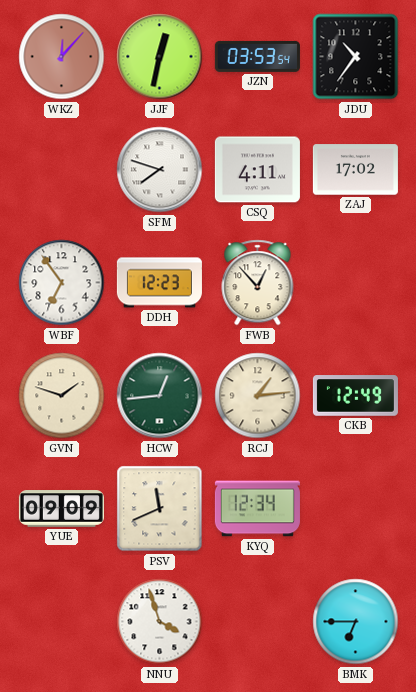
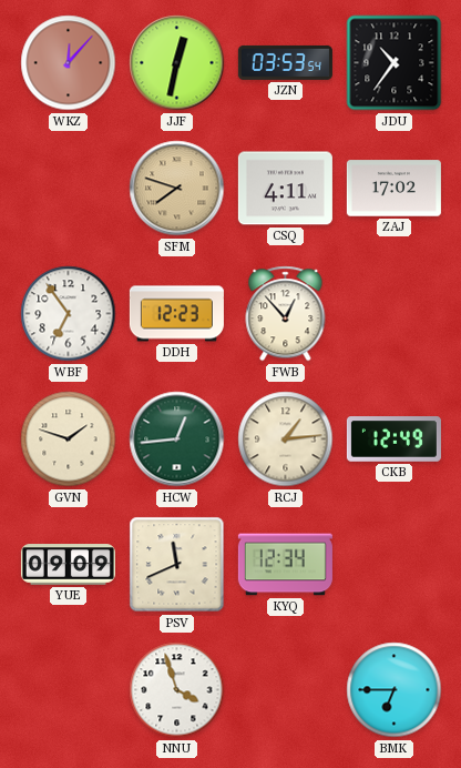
SFM dial: white -> champagne
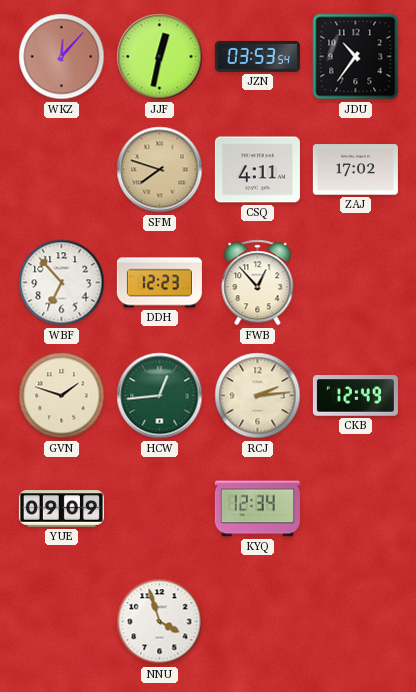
WBF: 6:54 -> 6:53
RCJ: 1:14 -> 2:14
PSV: 11:41 -> none
BMK: 6:45 -> none
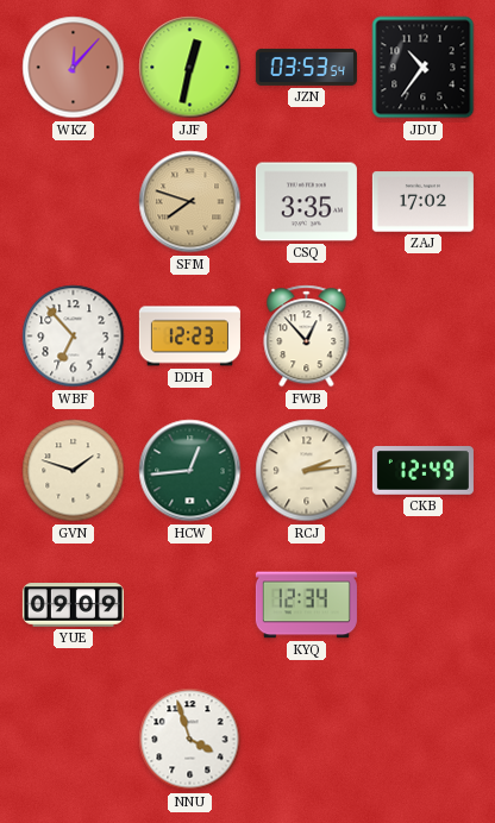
CSQ: 4:11 -> 3:35
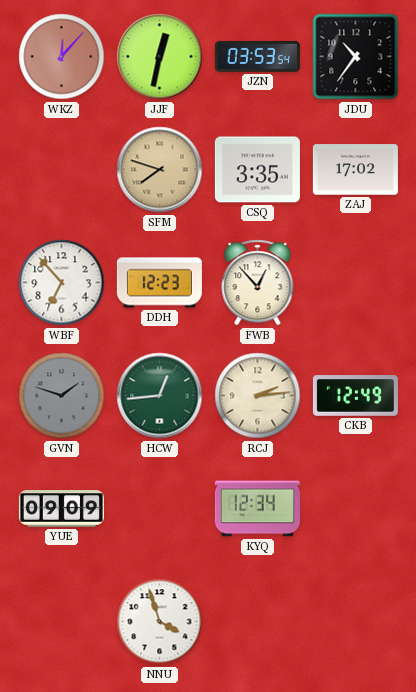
GVN dial: cream -> grey
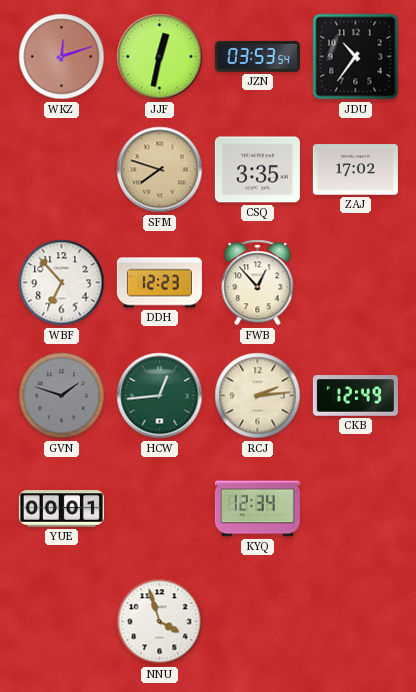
WKZ: 12:07 -> 12:12
YUE: 09:09 -> 00:01
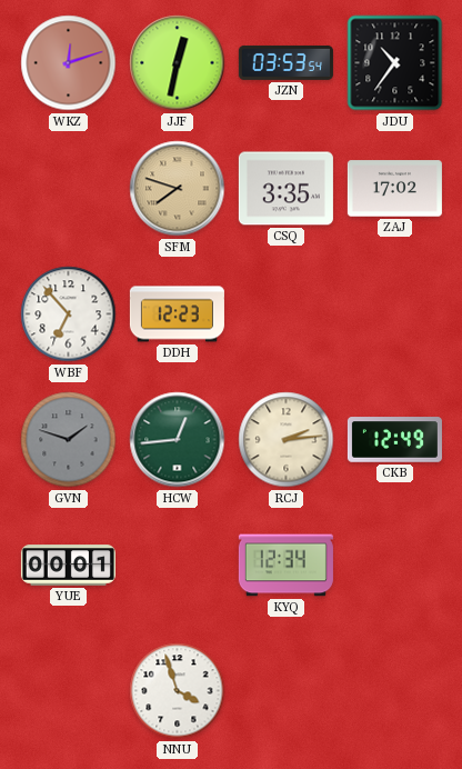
FWB: 12:53 -> none
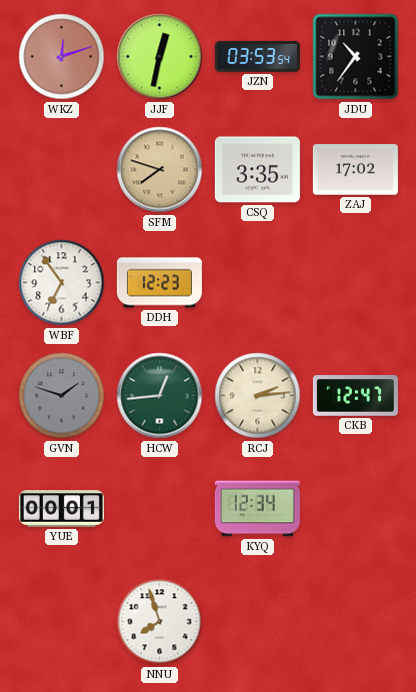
WBF: 6:53 -> 6:54
CKB: 12:49 -> 12:47
NNU: 3:57 -> 7:57
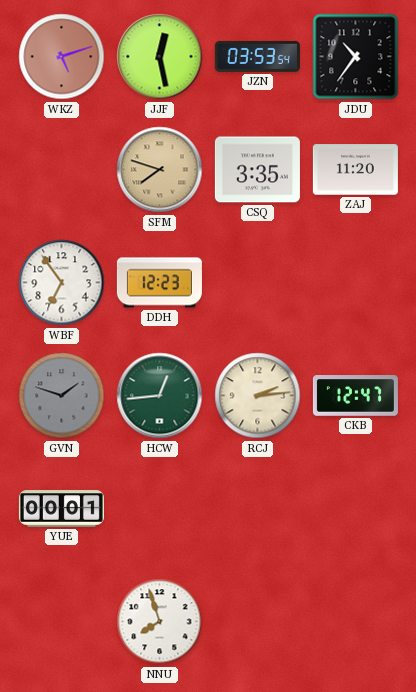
WKZ: 12:12 -> 5:12
JJF: 12:32 -> 12:28
ZAJ: 17:02 -> 11:20
KYQ: 12:34 -> none
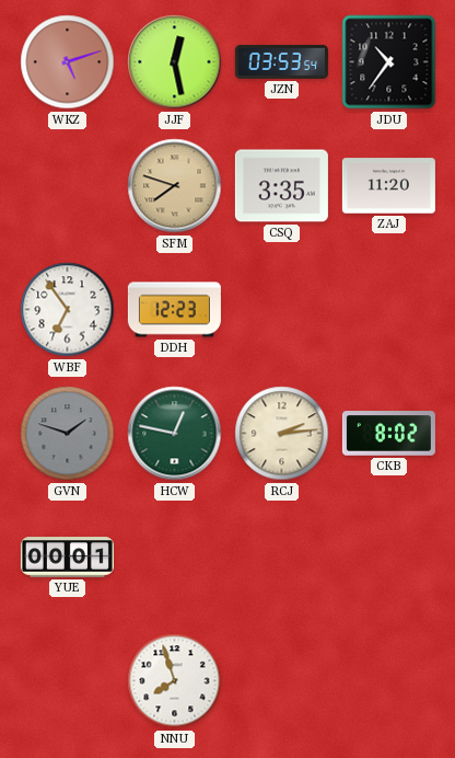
HCW: 12:44 -> 12:47
CKB: 12:47 -> 8:02
